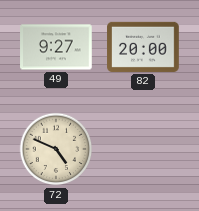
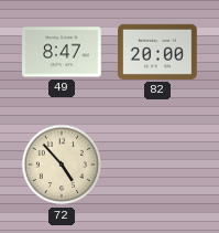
49: 9:27 -> 8:47
72: 4:49 -> 4:53
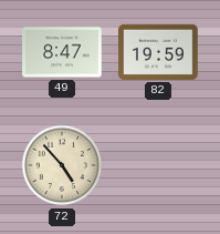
82: 20:00 -> 19:59
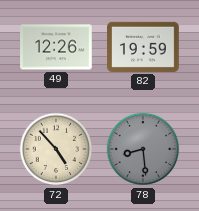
49: 8:47 -> 12:26
78: none -> 8:29
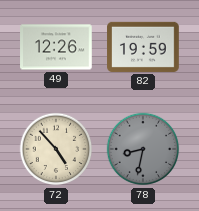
78: 8:29 -> 8:32
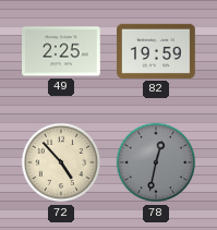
49: 12:26 -> 2:25
78: 8:32 -> 12:32
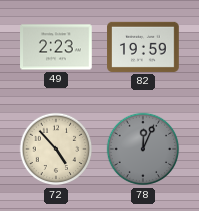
49: 2:25 -> 2:23
78: 12:32 -> 12:04
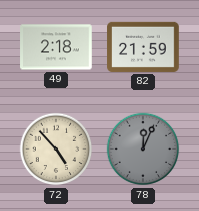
49: 2:23 -> 2:18
82: 19:59 -> 21:59
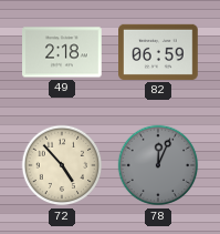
82: 21:59 -> 06:59
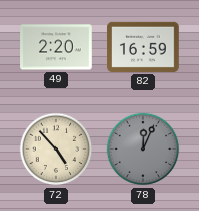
49: 2:18 -> 2:20
82: 06:59 -> 16:59
